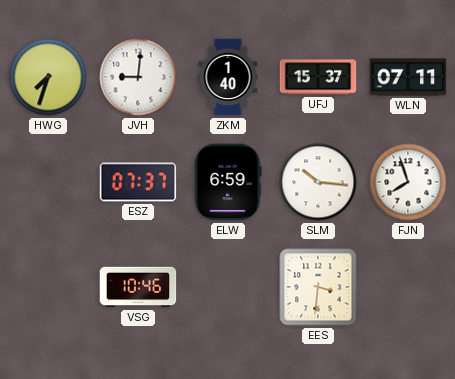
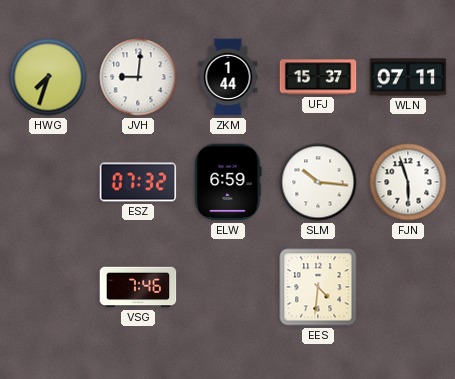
ZKM: 1:40 -> 1:44
ESZ: 07:37 -> 07:32
FJN: 7:57 -> 5:57
VSG: 10:46 -> 7:46
EES: 3:31 -> 4:31
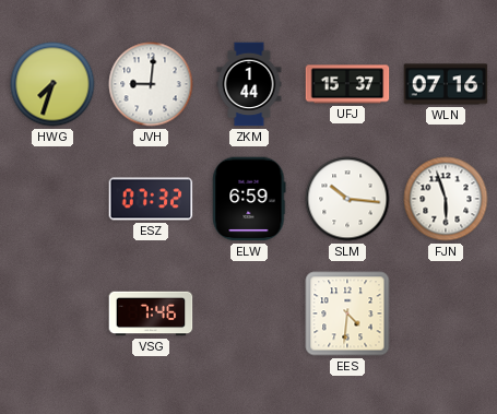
WLN: 07:11 -> 07:16
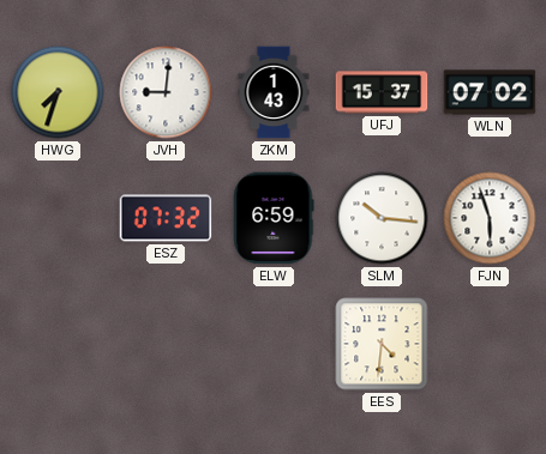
ZKM: 1:44 -> 1:43
WLN: 07:16 -> 07:02
VSG: 7:46 -> none
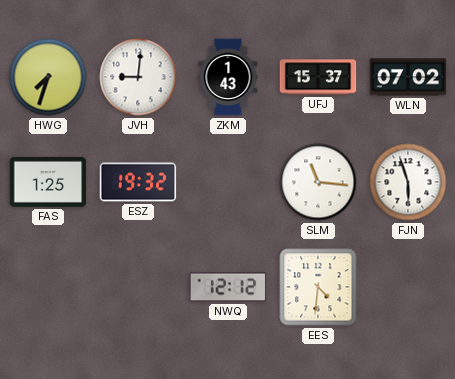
FAS: none -> 1:25
ESZ: 07:32 -> 19:32
ELW: 6:59 -> none
SLM: 10:16 -> 11:16
NWQ: none -> 12:12
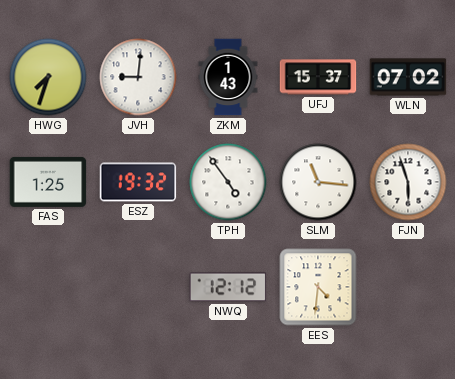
TPH: none -> 4:54
